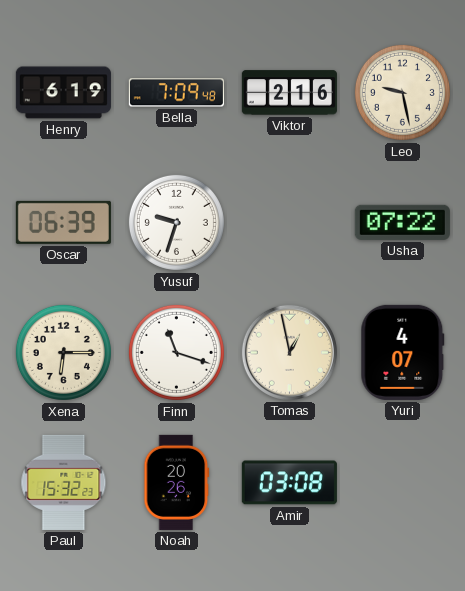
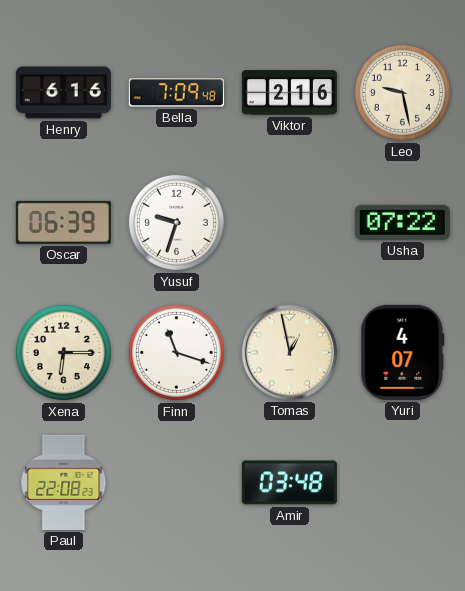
Henry: 6:19 -> 6:16
Paul: 15:32 -> 22:08
Noah: 20:26 -> none
Amir: 03:08 -> 03:48
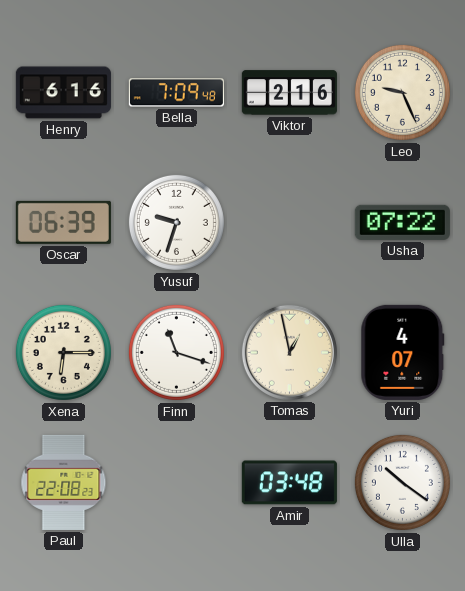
Leo: 9:28 -> 9:26
Ulla: none -> 10:21
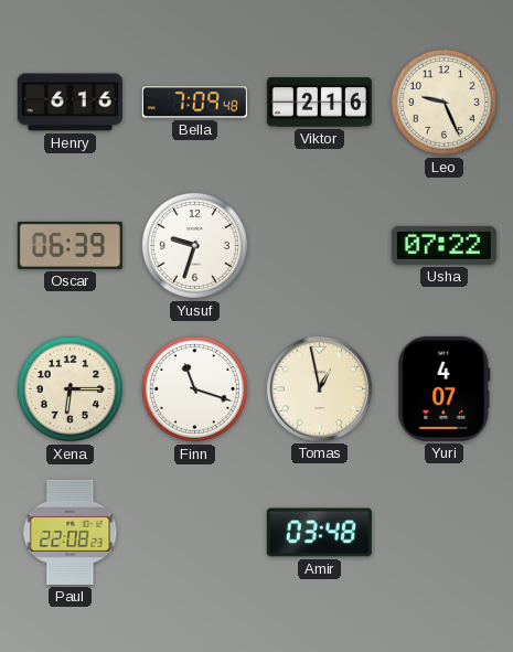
Ulla: 10:21 -> none
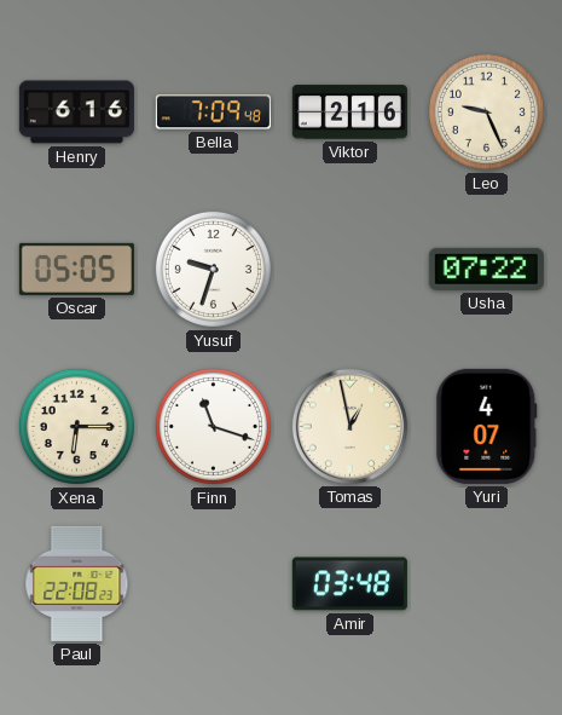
Oscar: 06:39 -> 05:05
